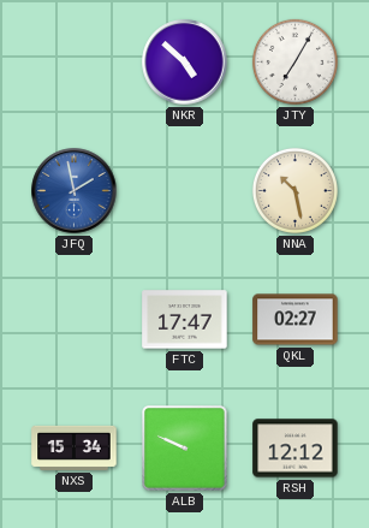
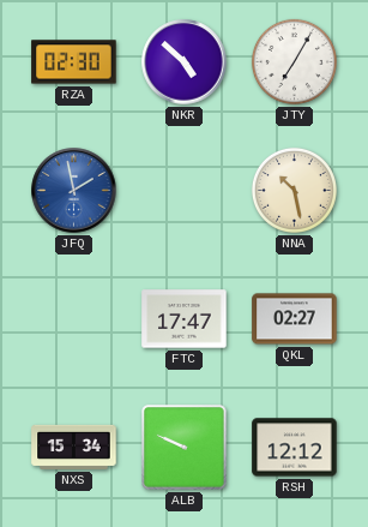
RZA: none -> 02:30
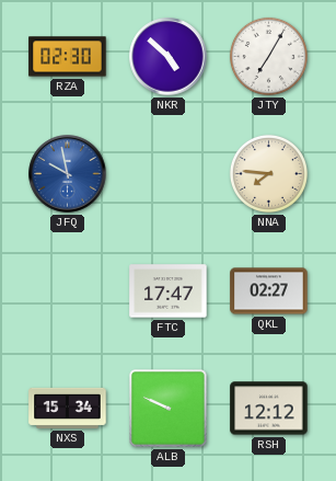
JFQ: 1:58 -> 9:58
NNA: 10:28 -> 7:46
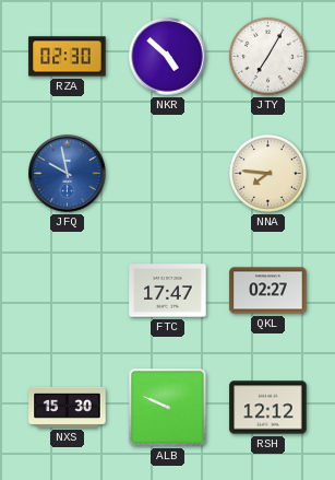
NXS: 15:34 -> 15:30
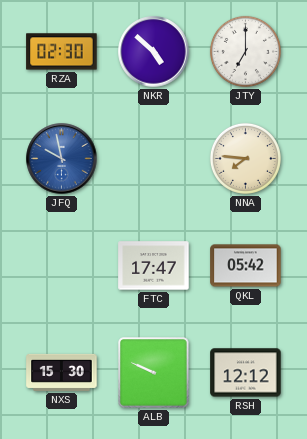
JTY: 7:05 -> 7:00
QKL: 02:27 -> 05:42
